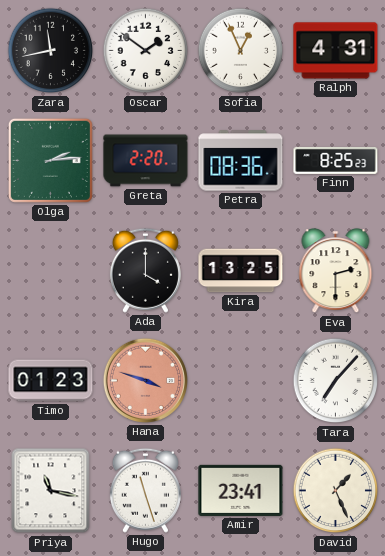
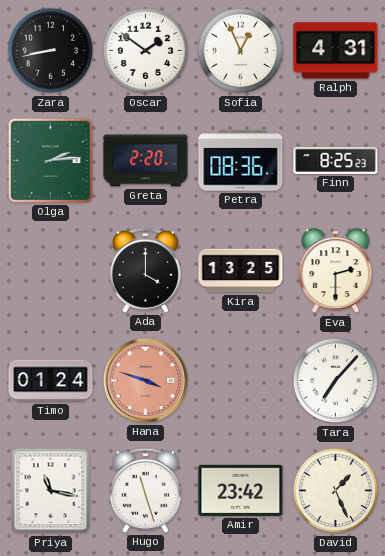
Zara: 11:43 -> 8:43
Timo: 01:23 -> 01:24
Amir: 23:41 -> 23:42
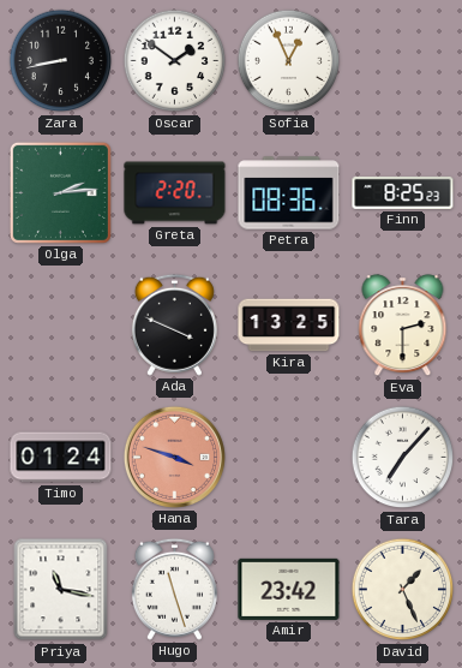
Ralph: 4:31 -> none
Ada: 4:00 -> 3:49
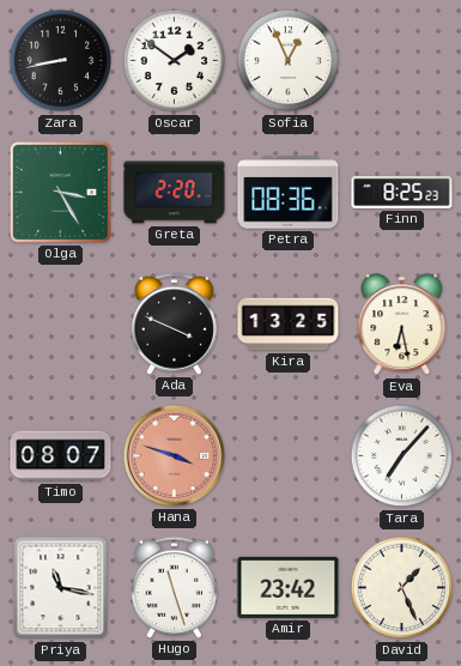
Olga: 2:14 -> 3:25
Eva: 2:30 -> 6:28
Timo: 01:24 -> 08:07
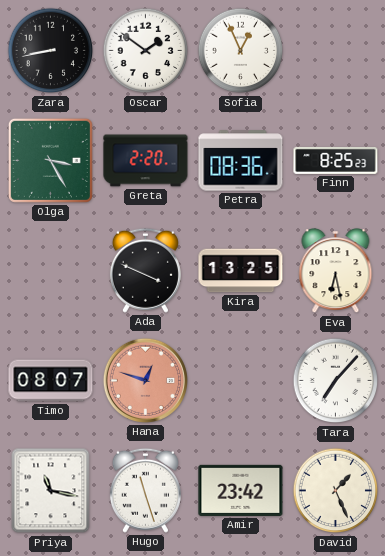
Hana: 3:48 -> 12:48
